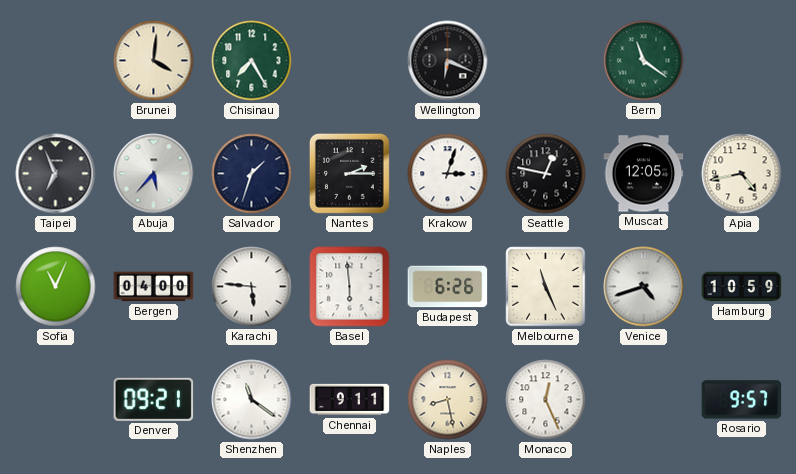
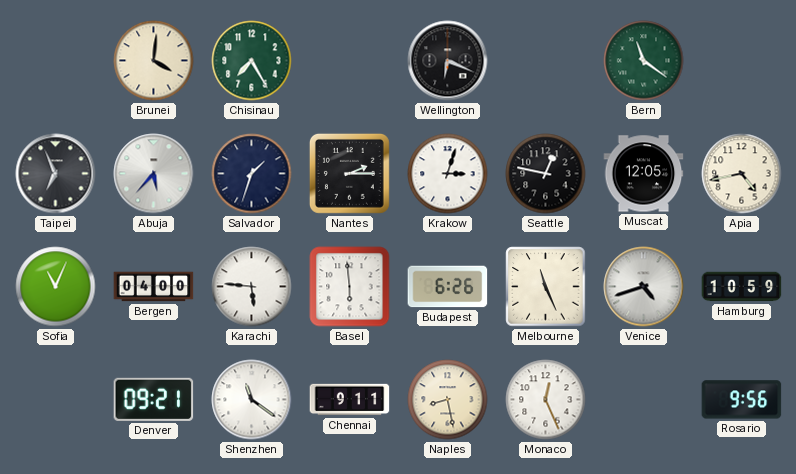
Rosario: 9:57 -> 9:56
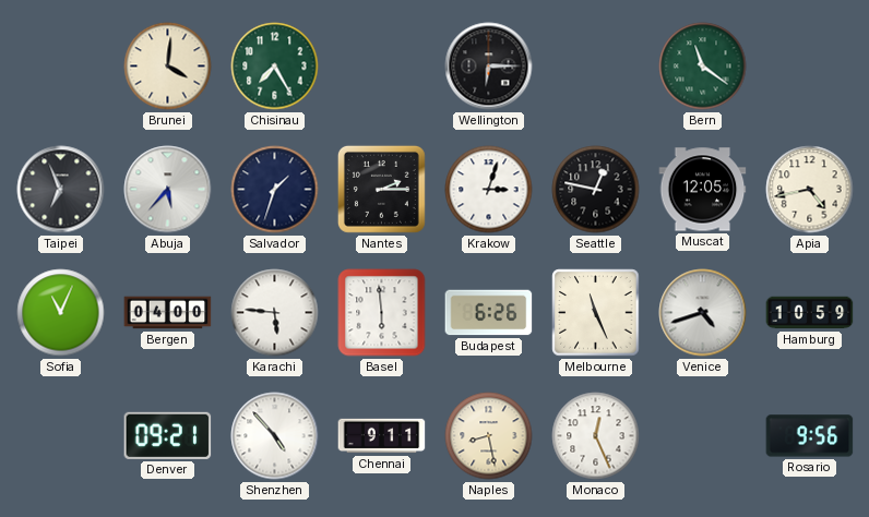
Wellington: 6:19 -> 6:15
Shenzhen: 11:21 -> 4:53
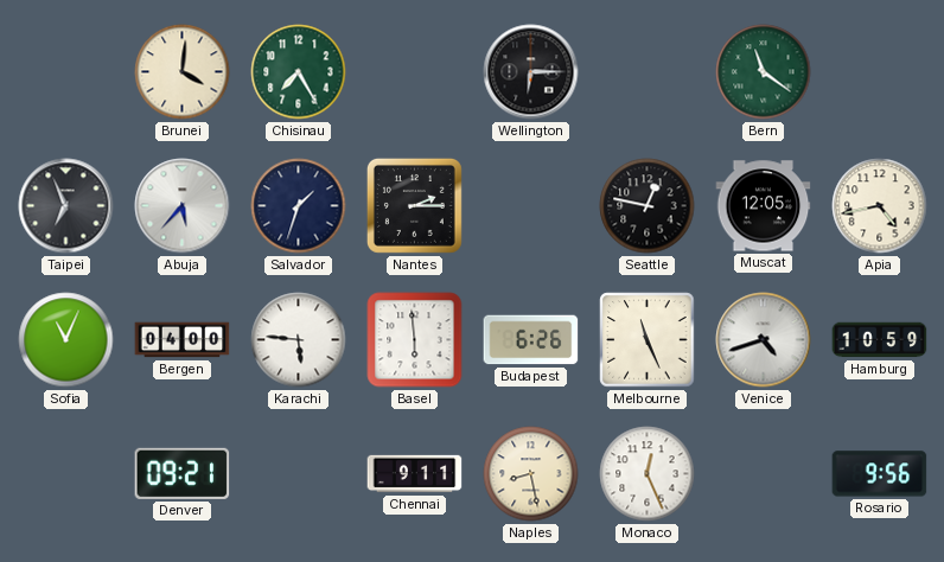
Krakow: 3:03 -> none
Shenzhen: 4:53 -> none
